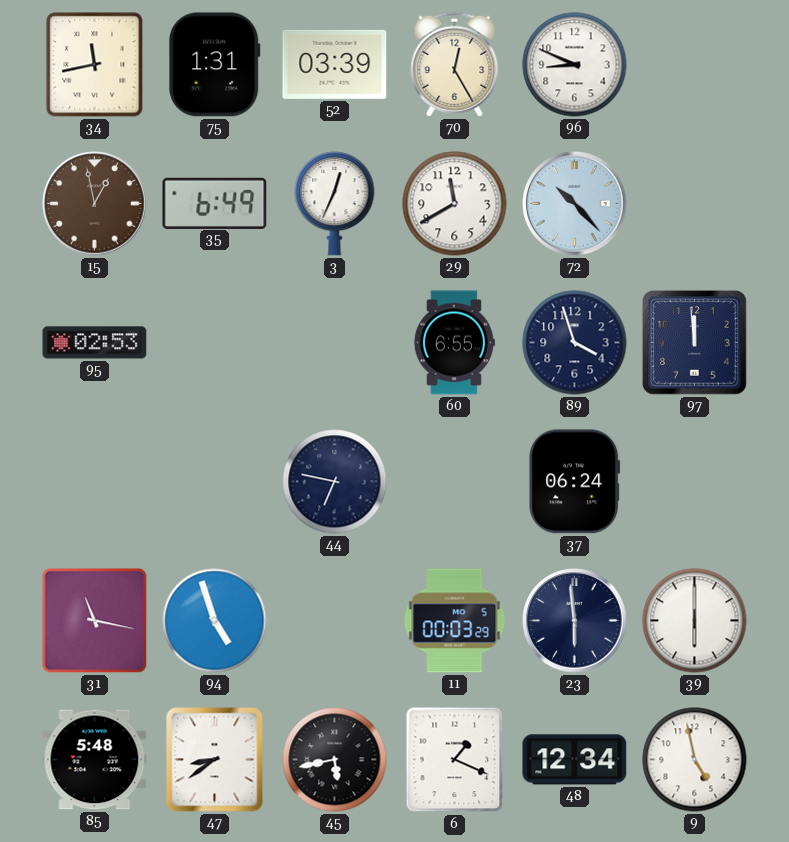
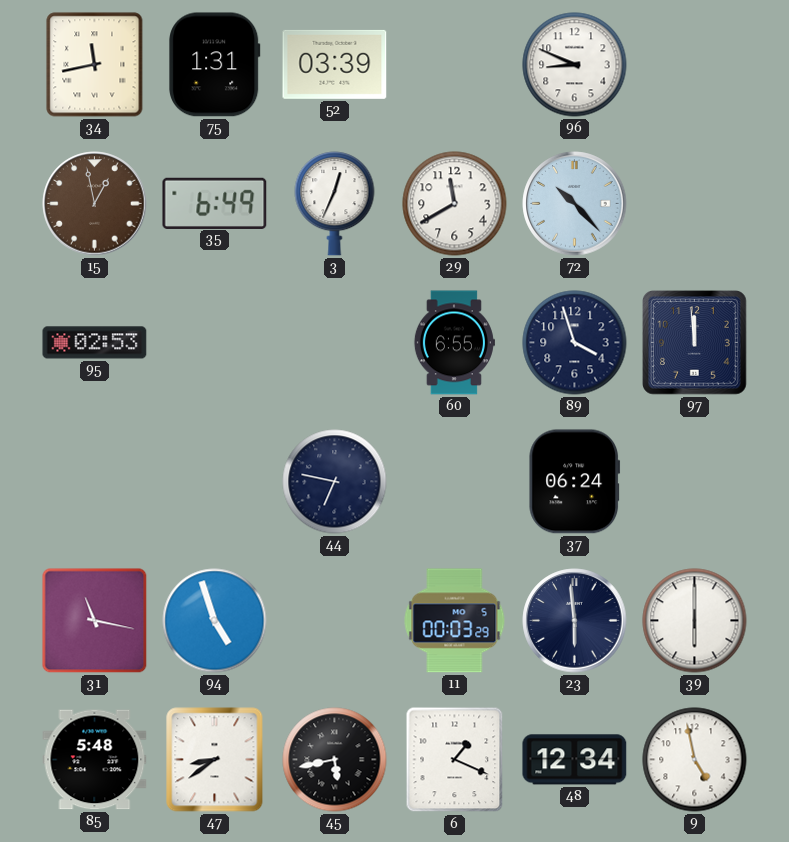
70: 12:25 -> none
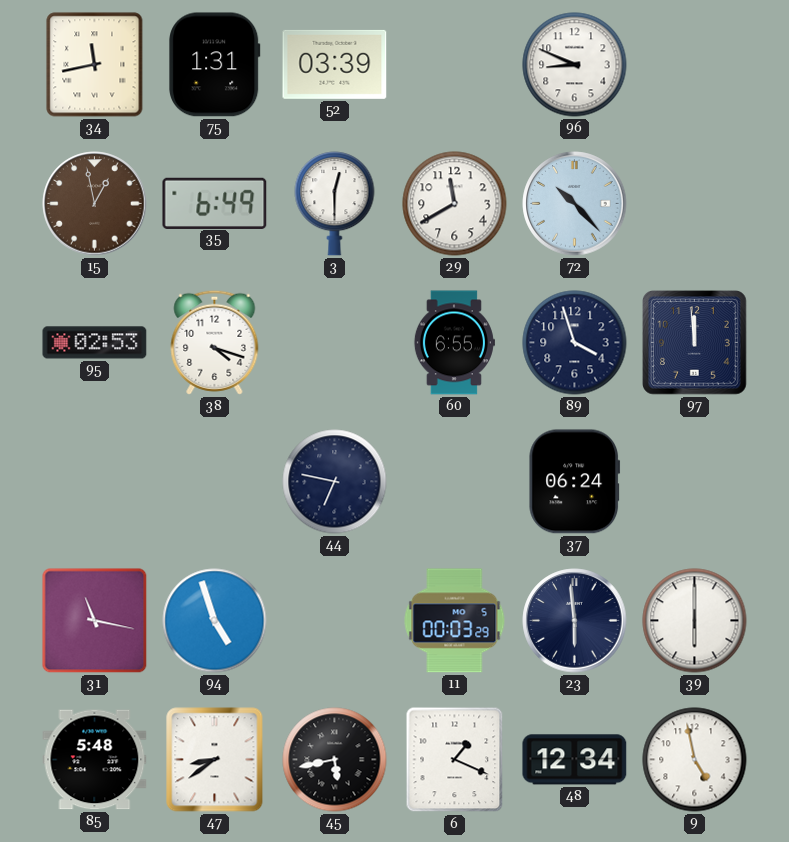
3: 12:34 -> 12:30
38: none -> 4:18
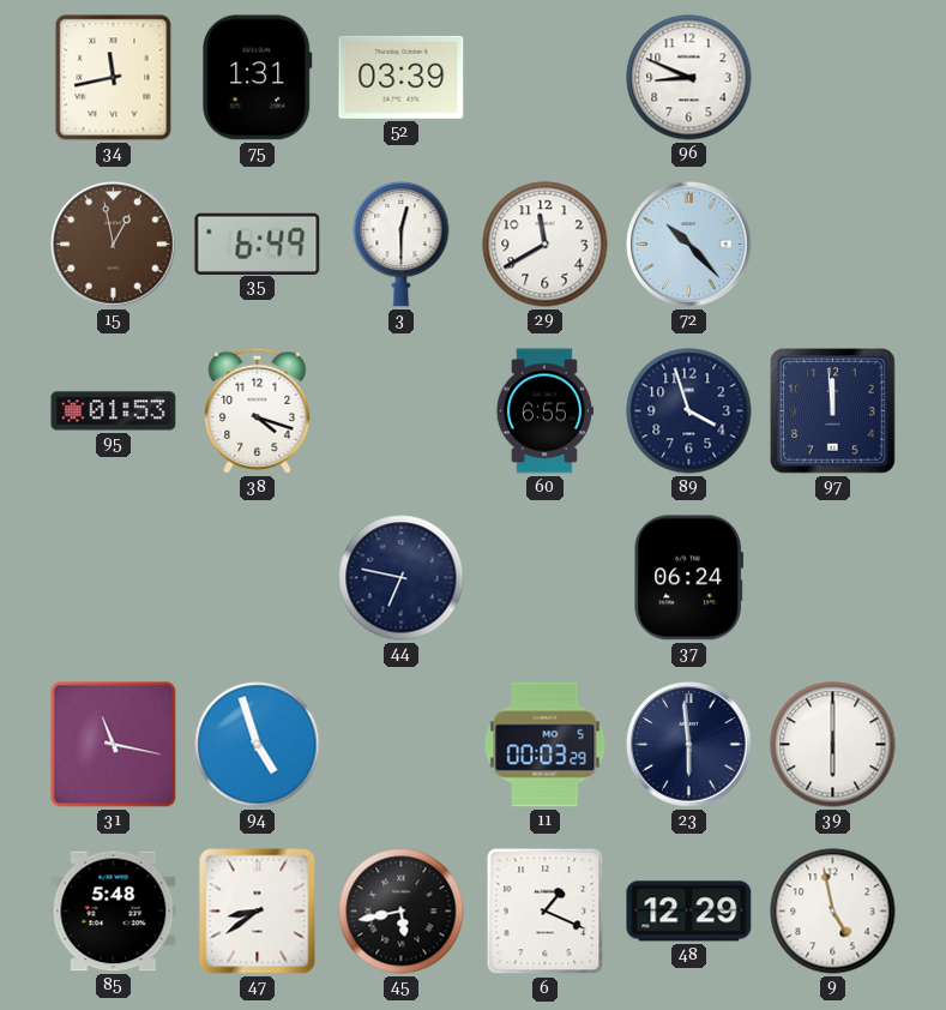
95: 02:53 -> 01:53
48: 12:34 -> 12:29
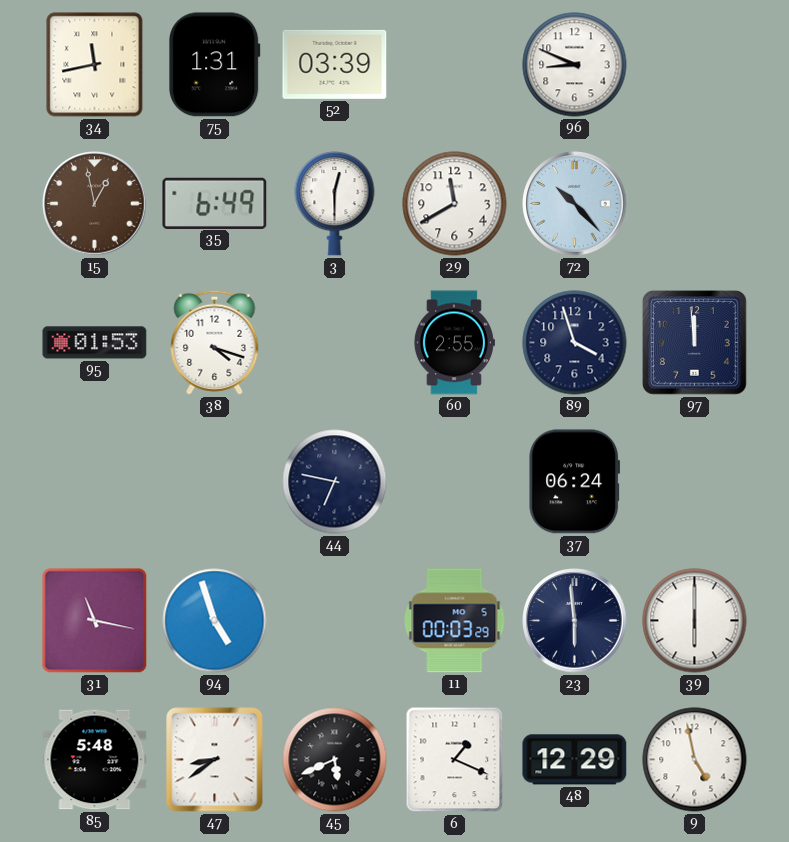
60: 6:55 -> 2:55
45: 5:43 -> 5:41
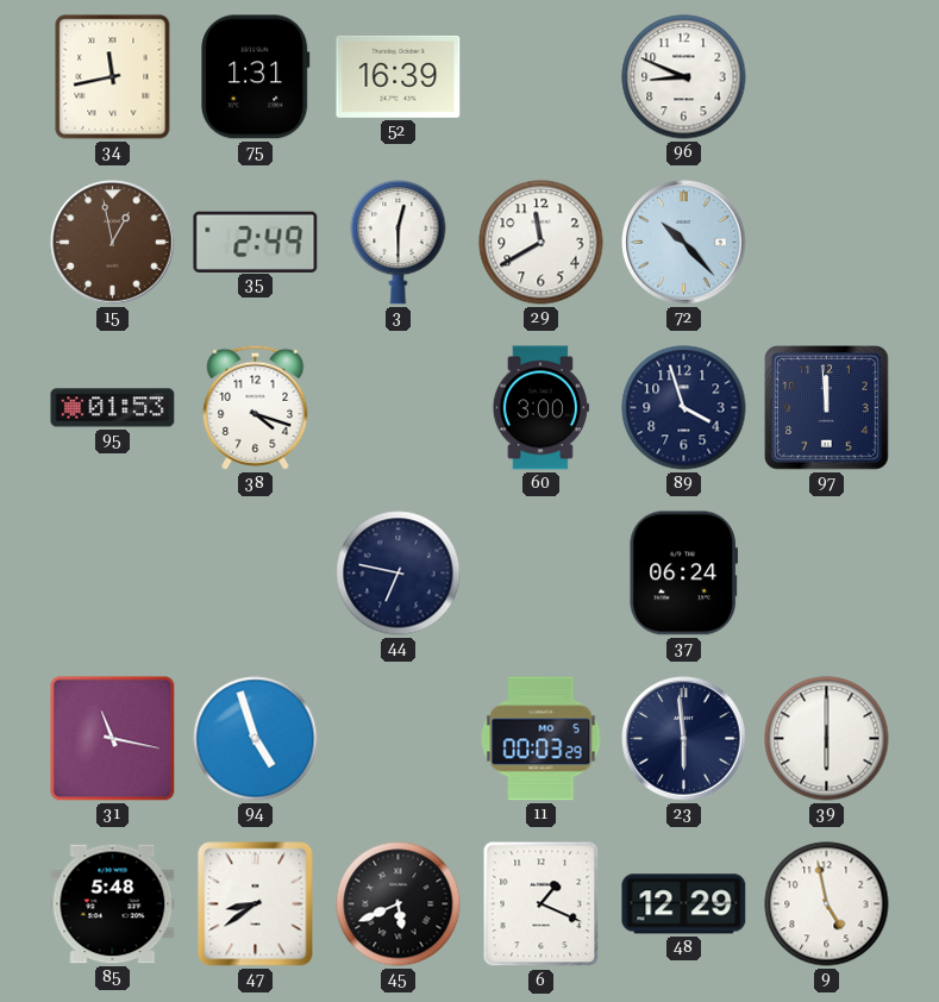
52: 03:39 -> 16:39
35: 6:49 -> 2:49
60: 2:55 -> 3:00
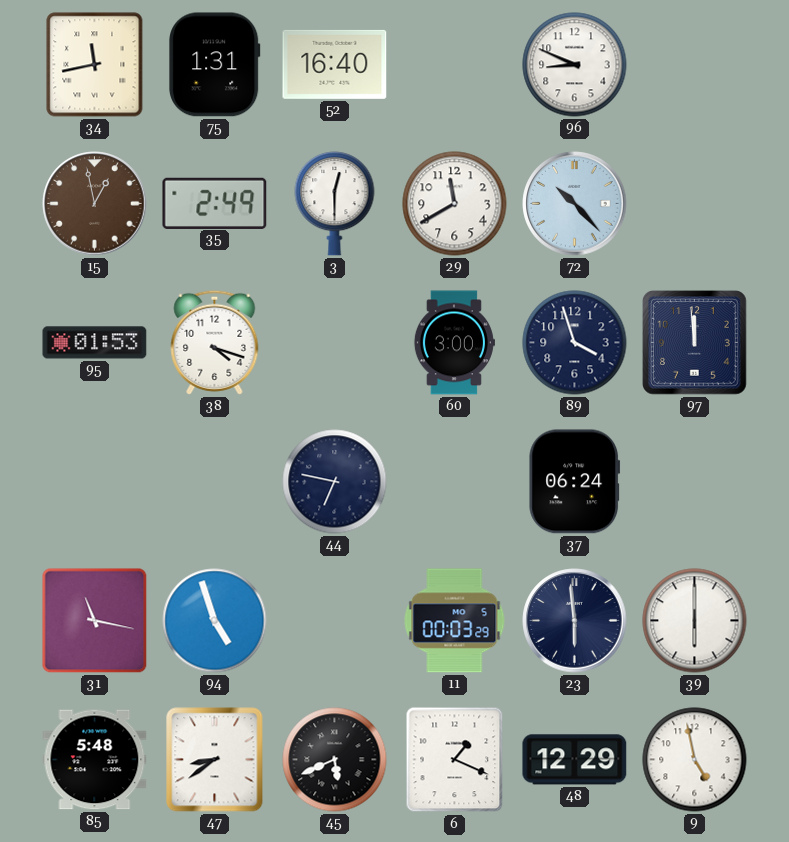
52: 16:39 -> 16:40
